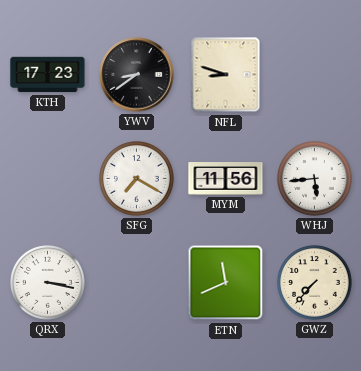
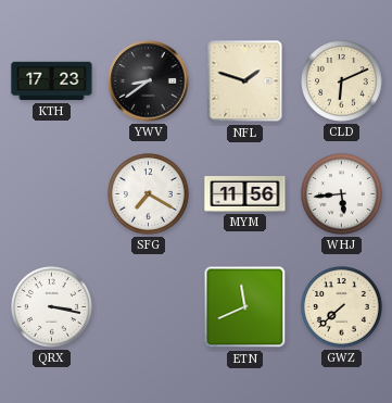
NFL: 8:48 -> 1:48
CLD: none -> 6:11
GWZ: 7:37 -> 7:38
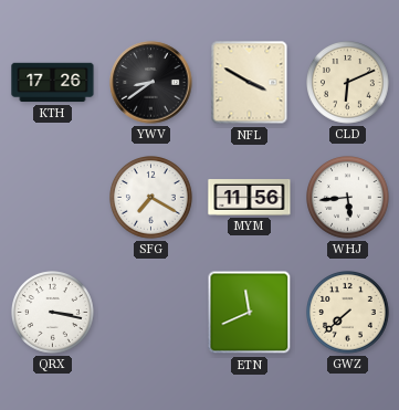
KTH: 17:23 -> 17:26
NFL: 1:48 -> 3:50
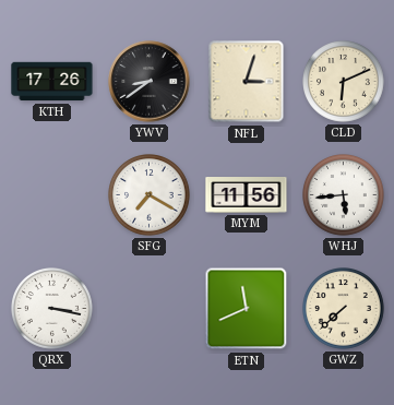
NFL: 3:50 -> 3:03
